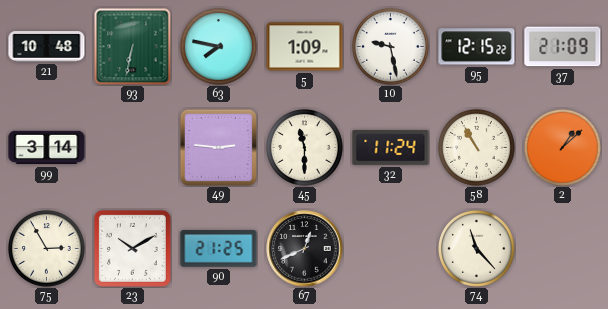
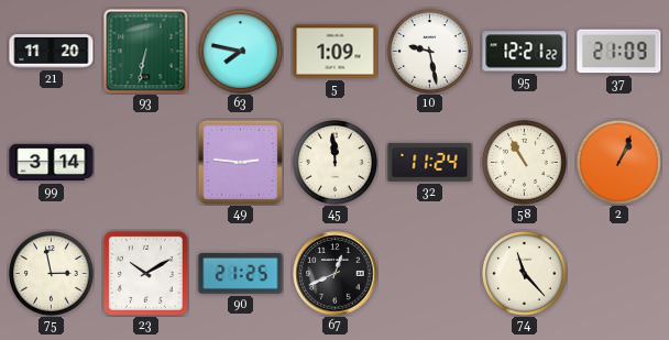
21: 10:48 -> 11:20
95: 12:15 -> 12:21
45: 11:30 -> 11:59
2: 1:08 -> 1:04
75: 2:55 -> 2:58
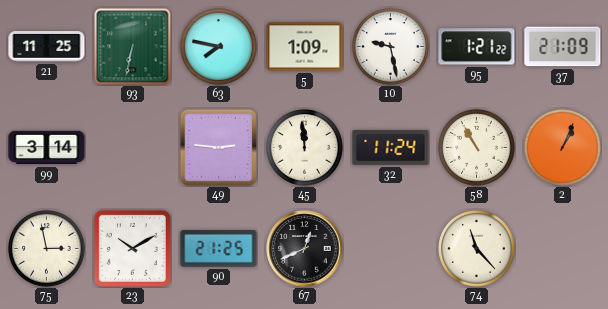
21: 11:20 -> 11:25
95: 12:21 -> 1:21
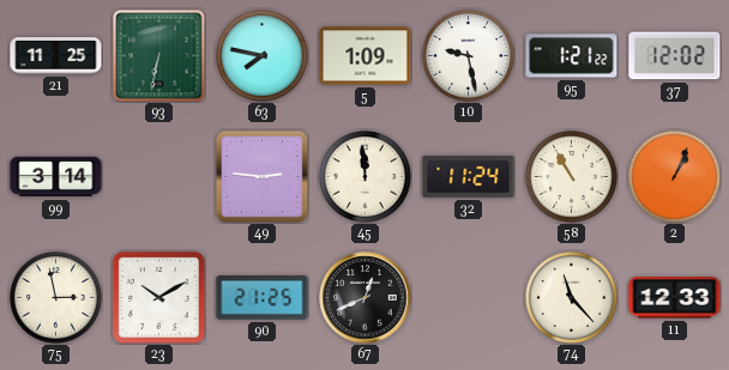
37: 21:09 -> 12:02
11: none -> 12:33
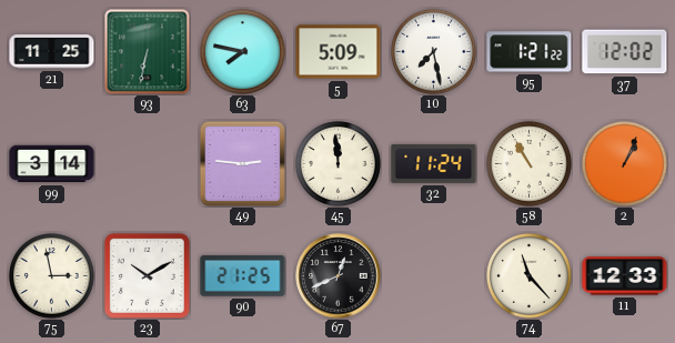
5: 1:09 -> 5:09
10: 9:28 -> 7:28
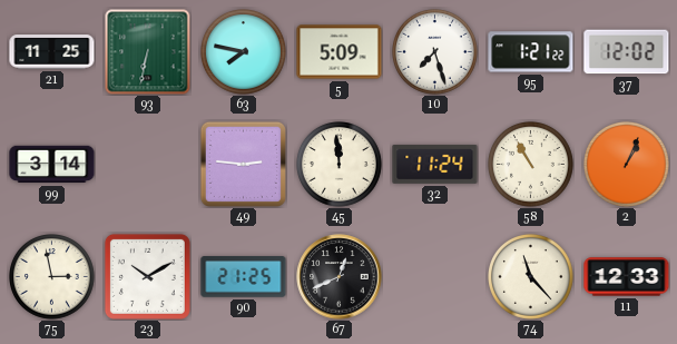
10: 7:28 -> 7:27
